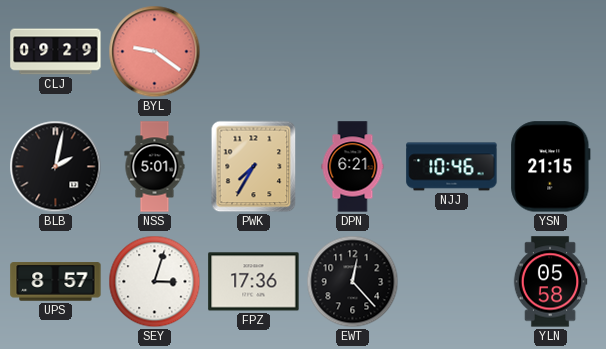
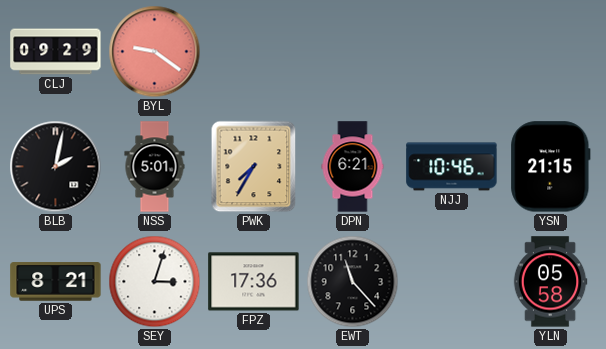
UPS: 8:57 -> 8:21
EWT: 12:23 -> 11:23
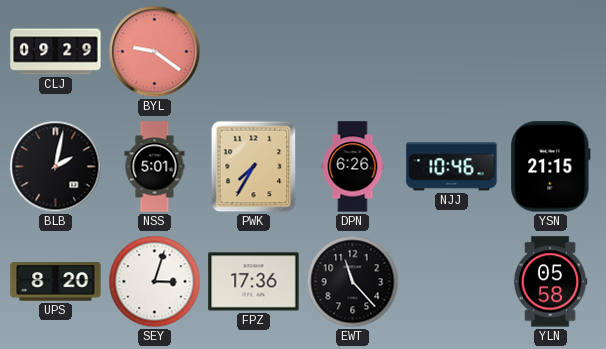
DPN: 6:21 -> 6:26
UPS: 8:21 -> 8:20
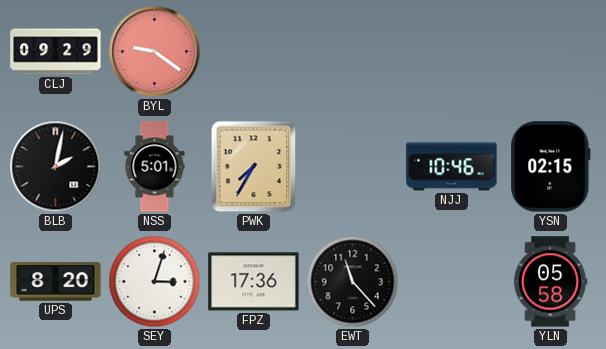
DPN: 6:26 -> none
YSN: 21:15 -> 02:15
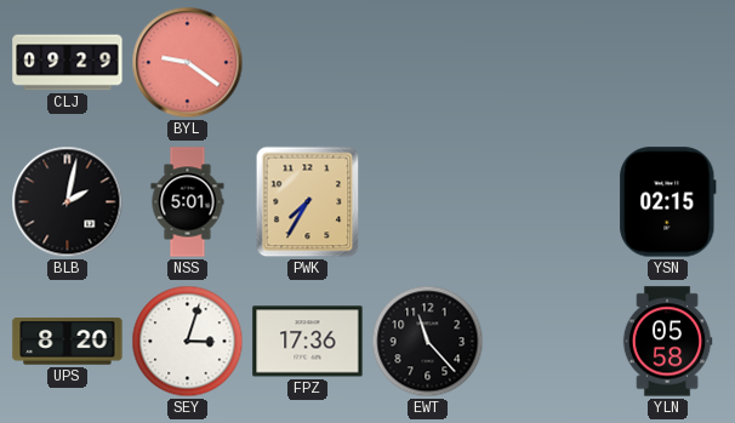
NJJ: 10:46 -> none
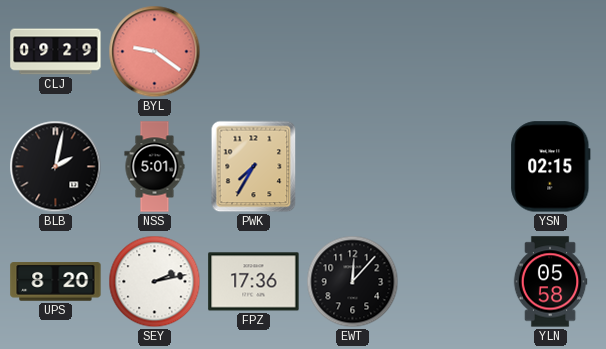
SEY: 3:03 -> 2:13
EWT: 11:23 -> 12:07
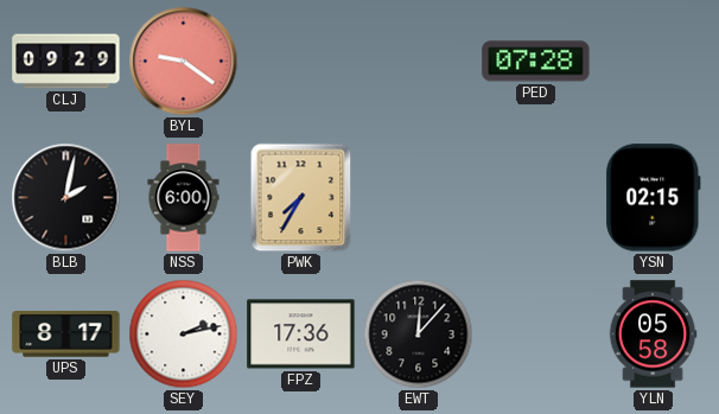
PED: none -> 07:28
NSS: 5:01 -> 6:00
UPS: 8:20 -> 8:17
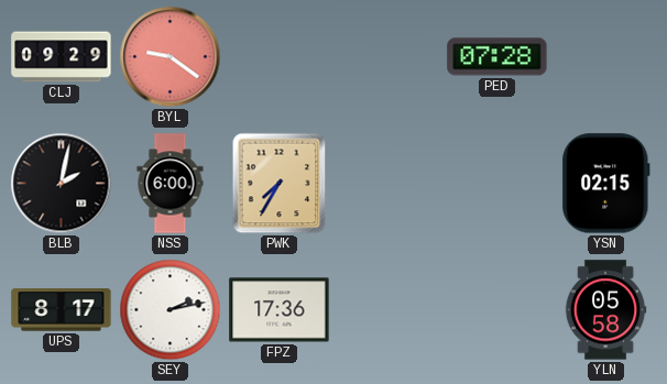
EWT: 12:07 -> none
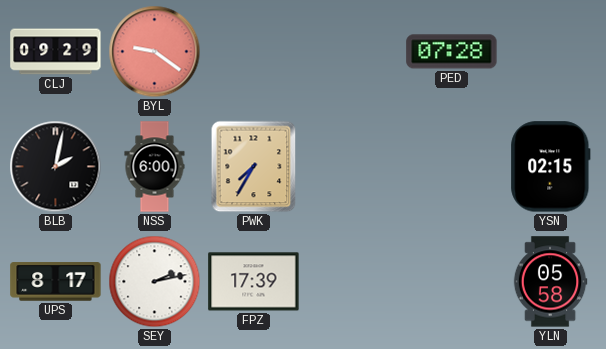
FPZ: 17:36 -> 17:39
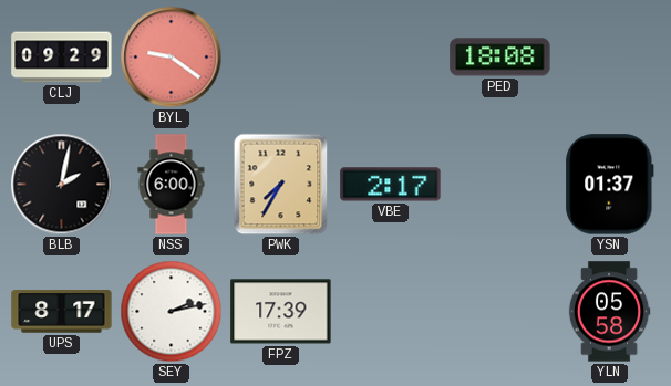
PED: 07:28 -> 18:08
VBE: none -> 2:17
YSN: 02:15 -> 01:37
